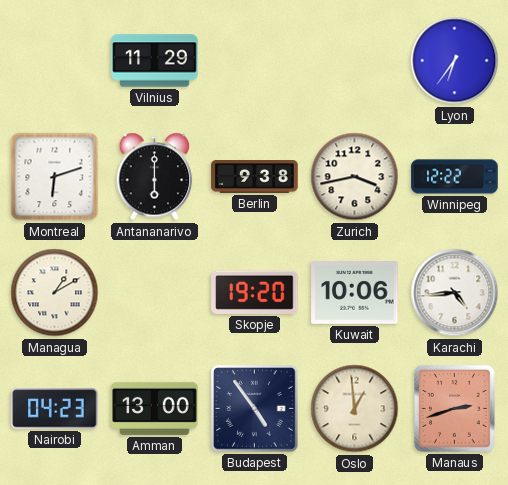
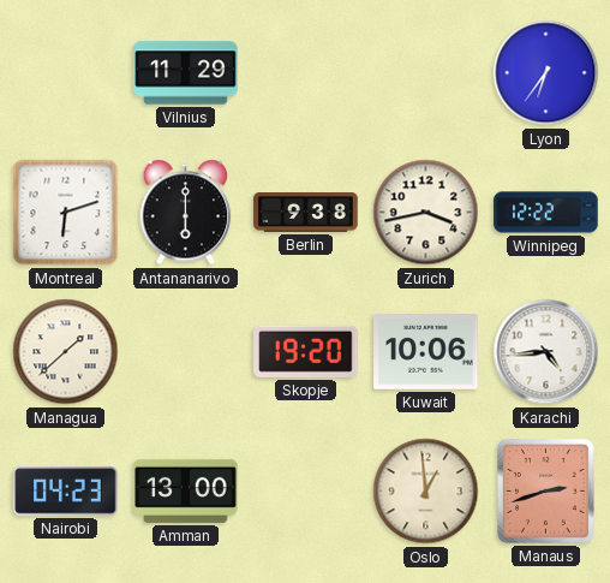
Managua: 1:10 -> 1:38
Budapest: 4:54 -> none
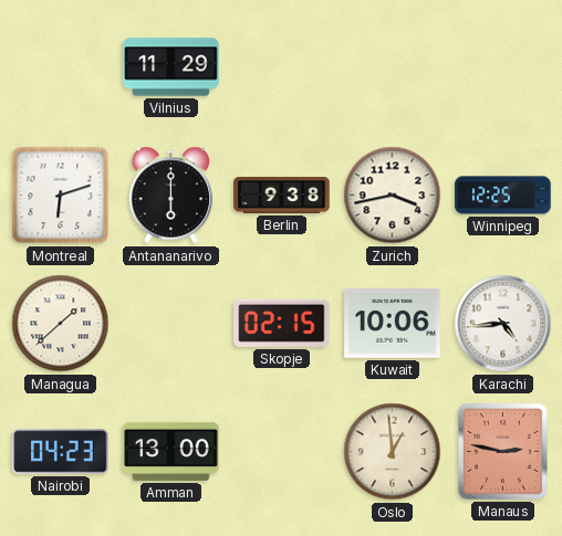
Lyon: 6:36 -> none
Winnipeg: 12:22 -> 12:25
Skopje: 19:20 -> 02:15
Manaus: 2:42 -> 2:47
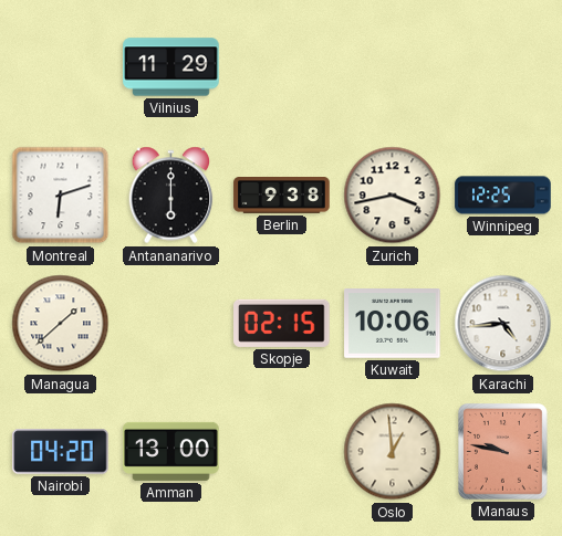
Nairobi: 04:23 -> 04:20
Manaus: 2:47 -> 9:47
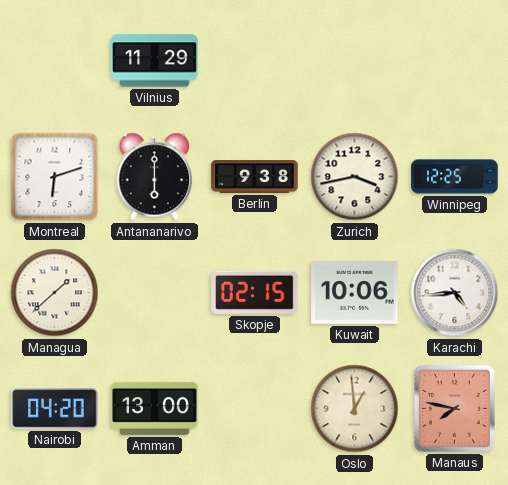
Manaus: 9:47 -> 7:47
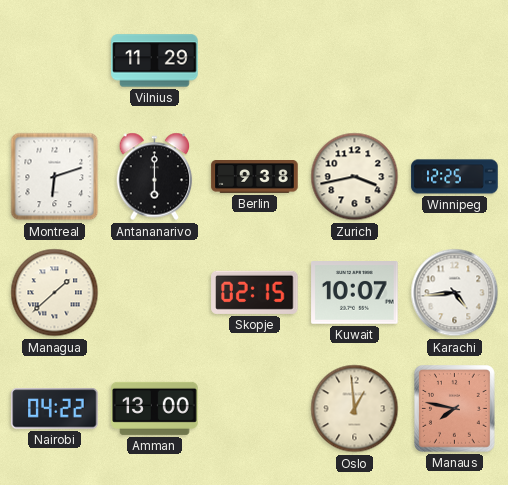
Kuwait: 10:06 -> 10:07
Nairobi: 04:20 -> 04:22
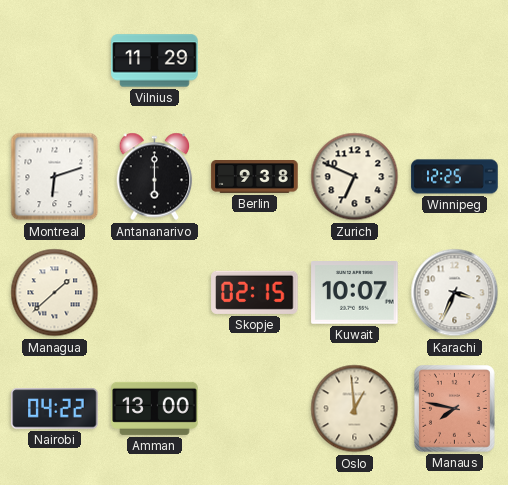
Zurich: 3:43 -> 6:49
Karachi: 4:44 -> 3:34
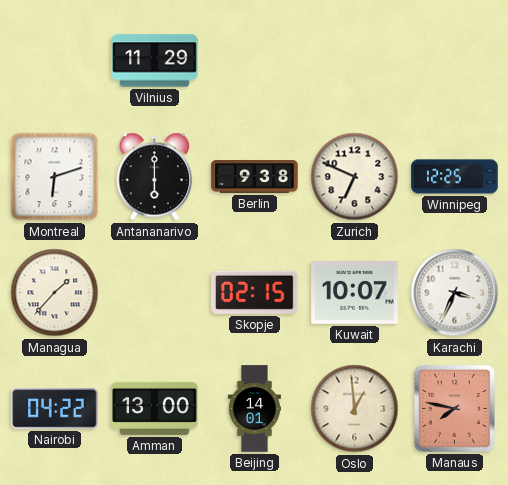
Managua: 1:38 -> 1:37
Beijing: none -> 14:01
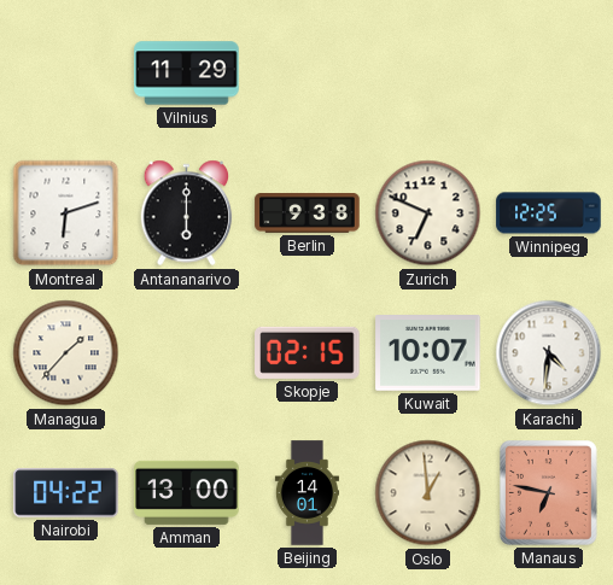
Karachi: 3:34 -> 4:31
Manaus: 7:47 -> 6:47
